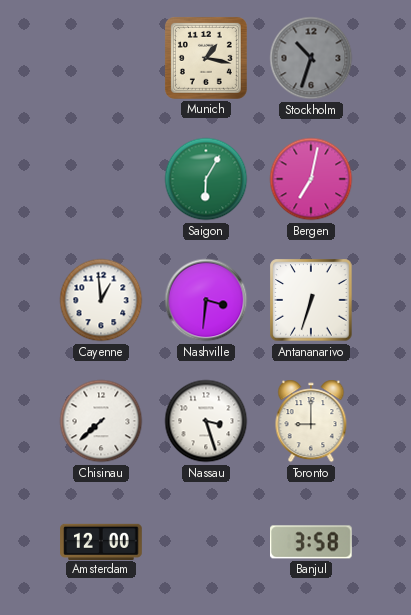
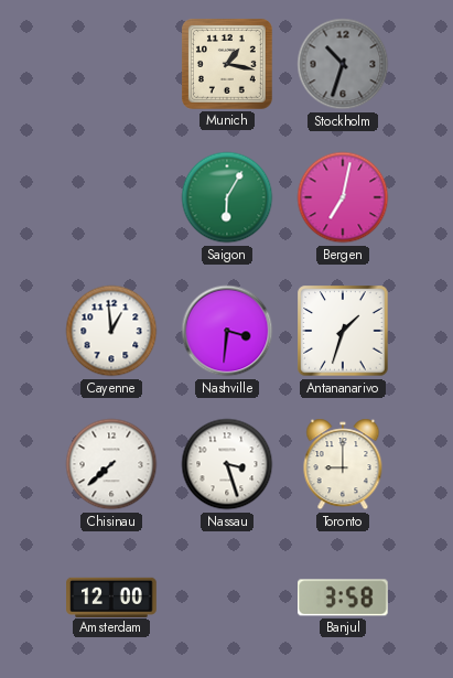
Antananarivo: 6:33 -> 1:33
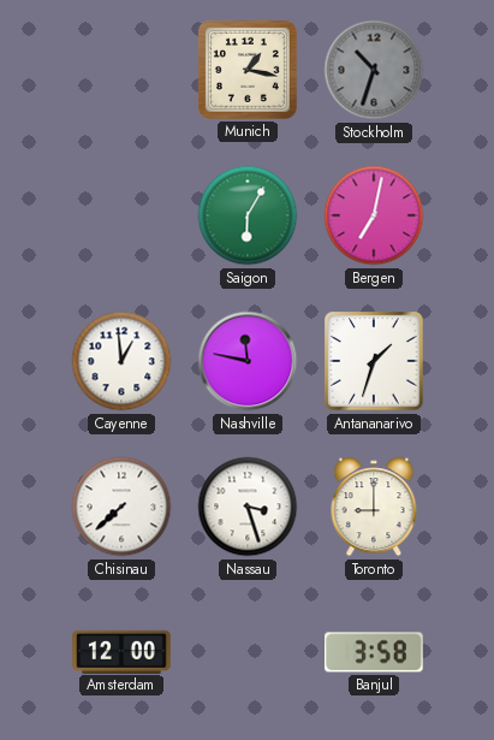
Nashville: 3:31 -> 11:47
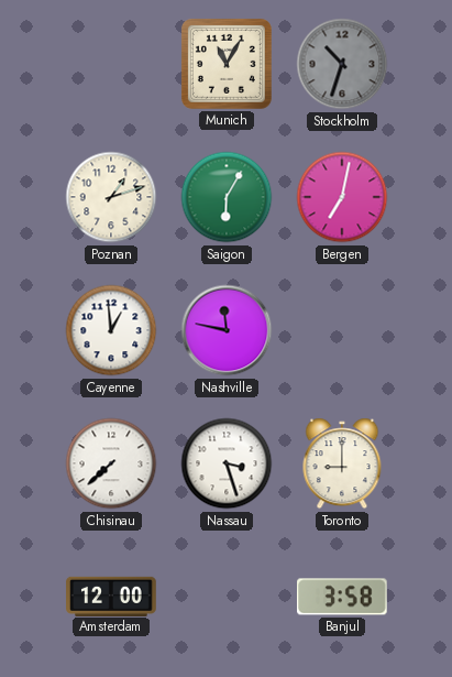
Munich: 1:17 -> 11:05
Poznan: none -> 1:12
Antananarivo: 1:33 -> none
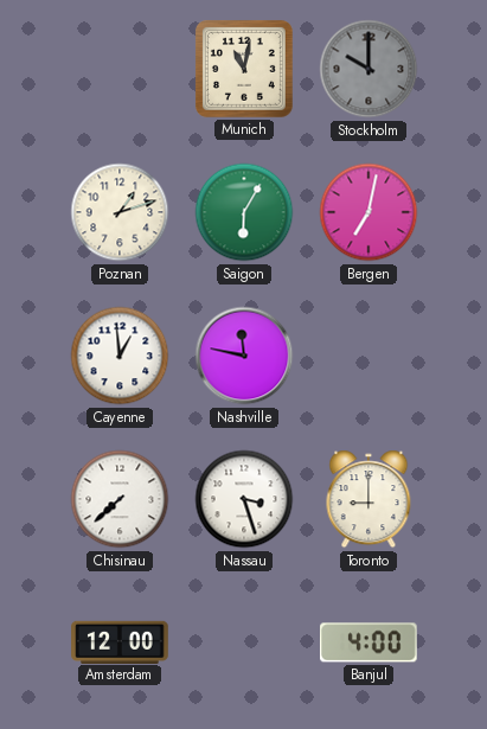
Munich: 11:05 -> 11:02
Stockholm: 10:33 -> 10:00
Banjul: 3:58 -> 4:00
